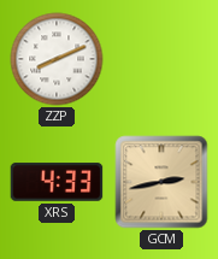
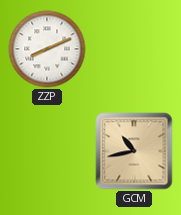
XRS: 4:33 -> none
GCM: 2:43 -> 10:43
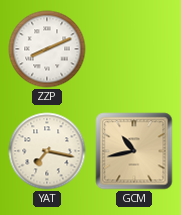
YAT: none -> 7:17
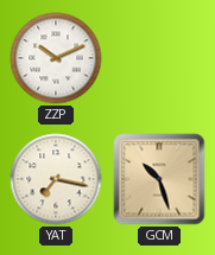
ZZP: 8:11 -> 10:11
GCM: 10:43 -> 10:27
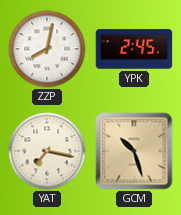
ZZP: 10:11 -> 8:02
YPK: none -> 2:45
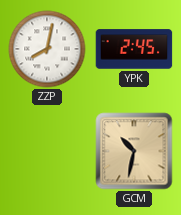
YAT: 7:17 -> none
GCM: 10:27 -> 10:32
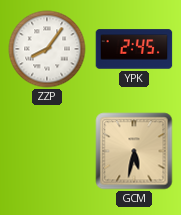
ZZP: 8:02 -> 8:06
GCM: 10:32 -> 5:32
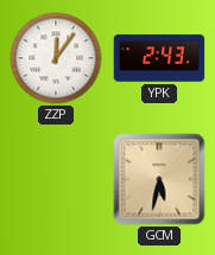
ZZP: 8:06 -> 12:06
YPK: 2:45 -> 2:43
